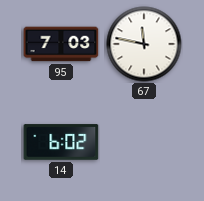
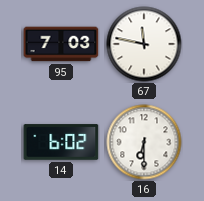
16: none -> 6:30
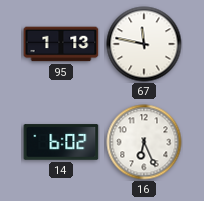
95: 7:03 -> 1:13
16: 6:30 -> 6:26
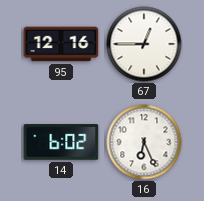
95: 1:13 -> 12:16
67: 11:47 -> 12:45
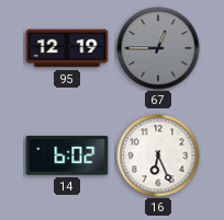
95: 12:16 -> 12:19
67 dial: white -> grey
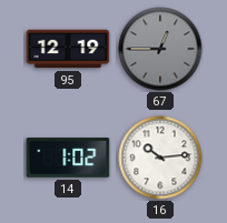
14: 6:02 -> 1:02
16: 6:26 -> 10:14
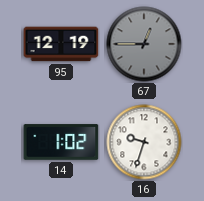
16: 10:14 -> 9:33
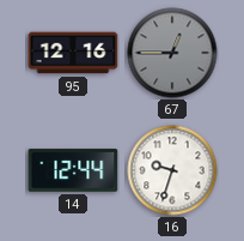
95: 12:19 -> 12:16
14: 1:02 -> 12:44
